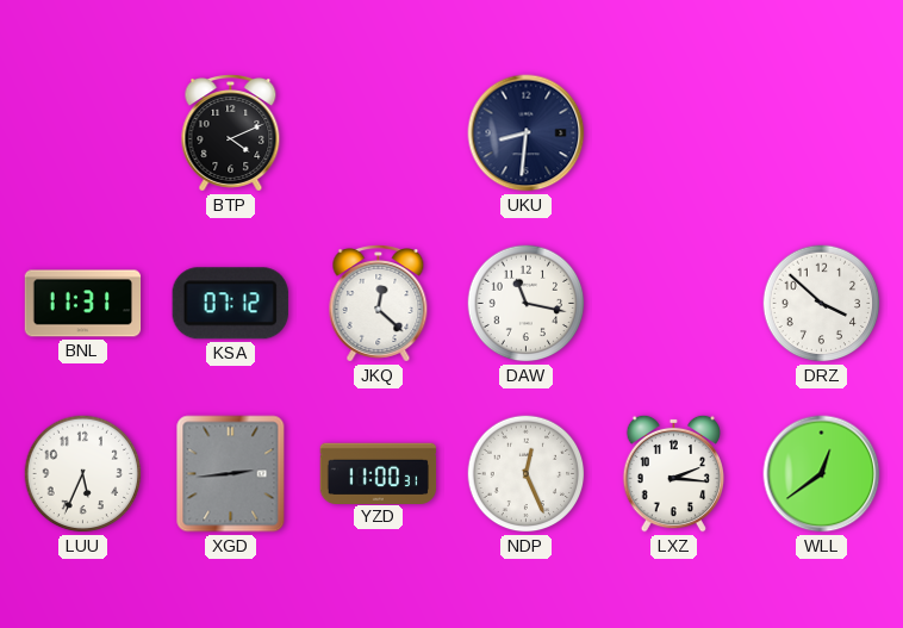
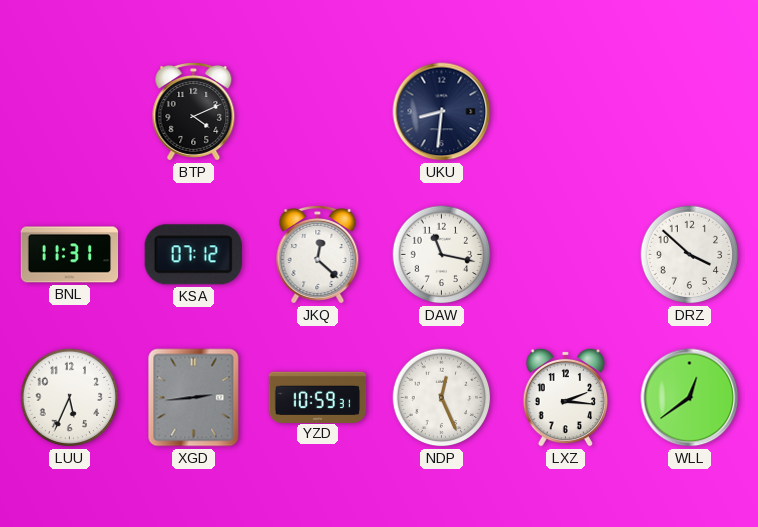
YZD: 11:00 -> 10:59
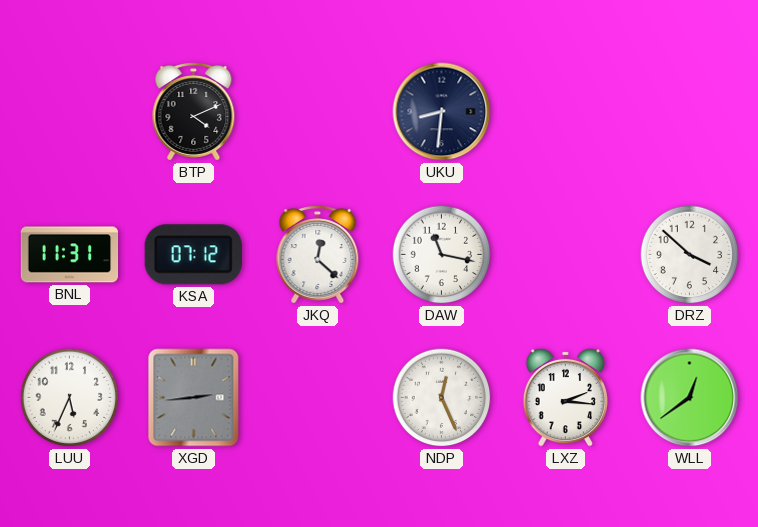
YZD: 10:59 -> none
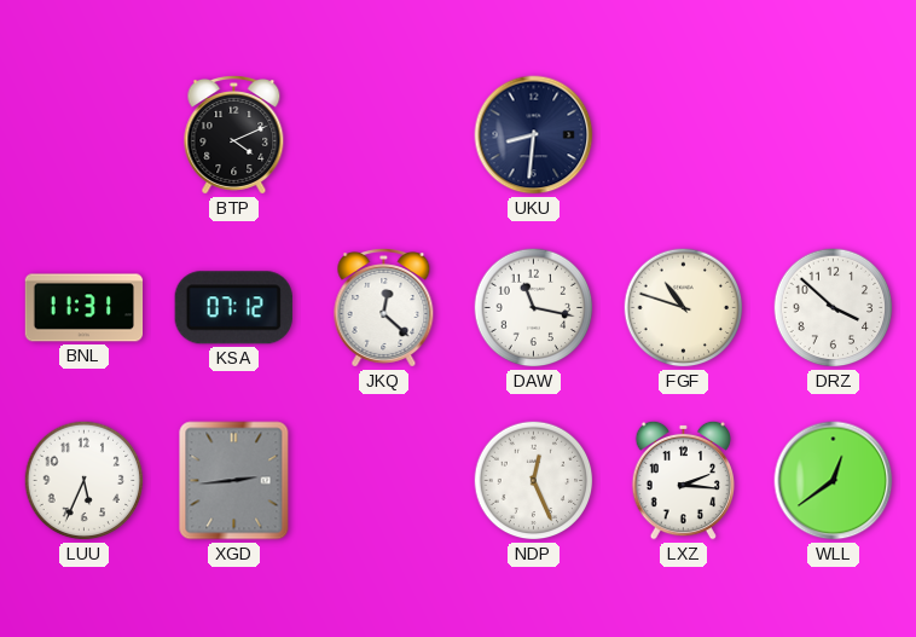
FGF: none -> 10:48
